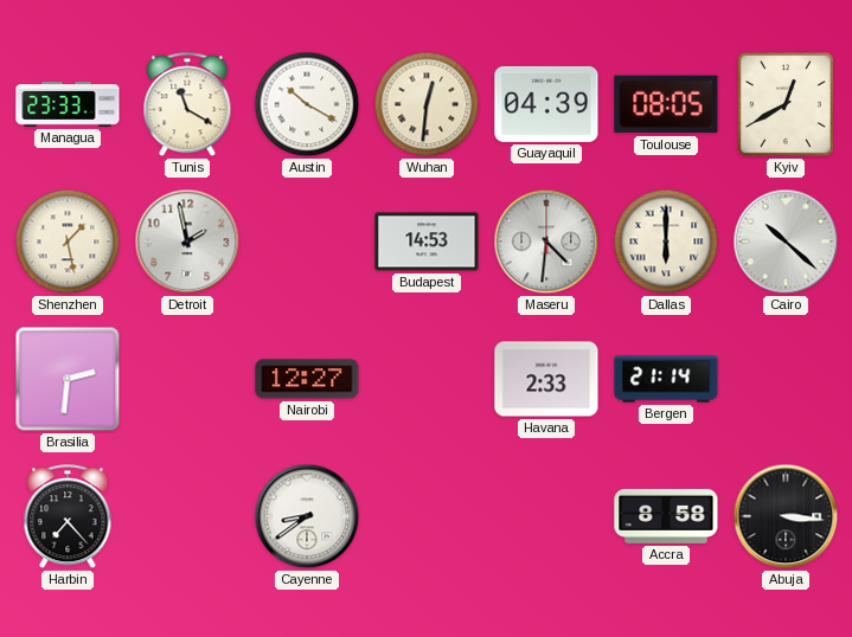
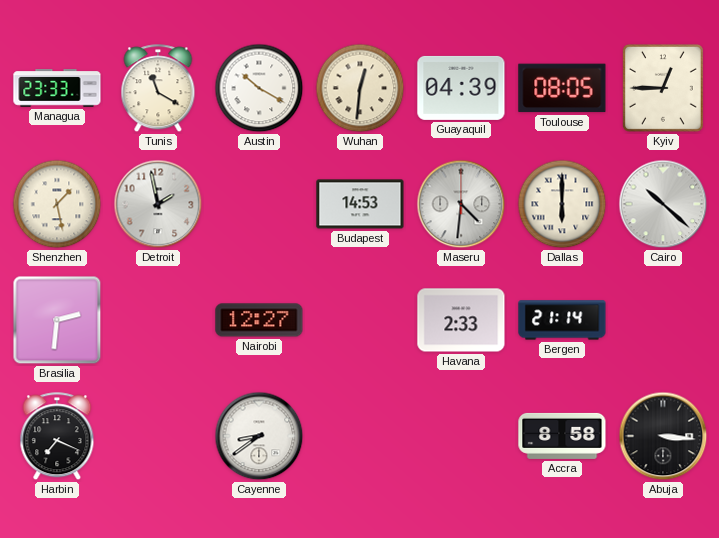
Kyiv: 12:40 -> 12:45
Harbin: 7:23 -> 7:19
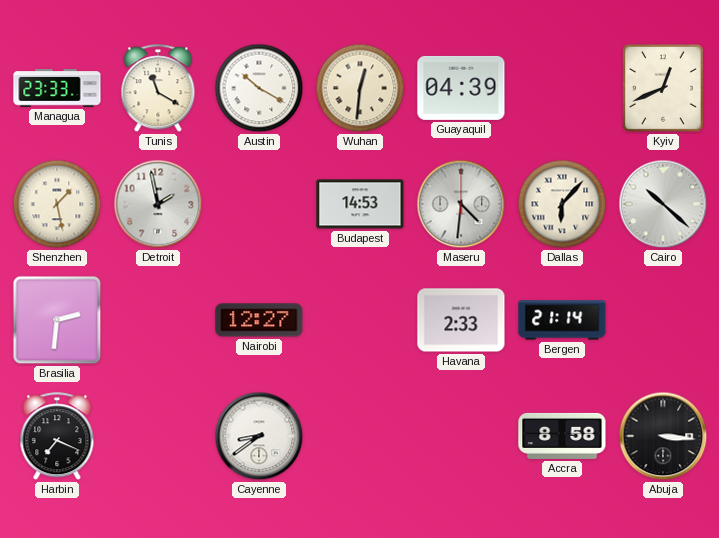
Toulouse: 08:05 -> none
Kyiv: 12:45 -> 12:41
Dallas: 6:00 -> 6:07
